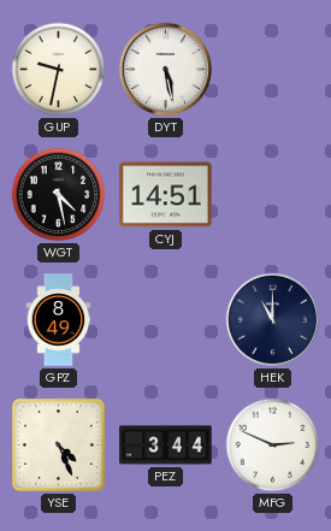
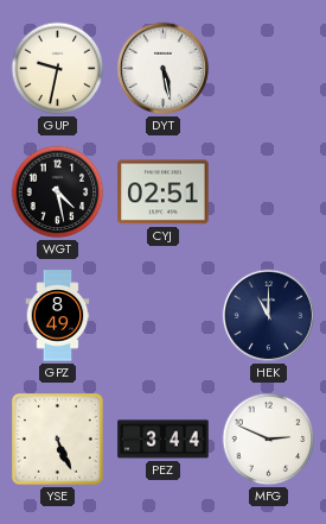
CYJ: 14:51 -> 02:51
YSE: 4:26 -> 5:26
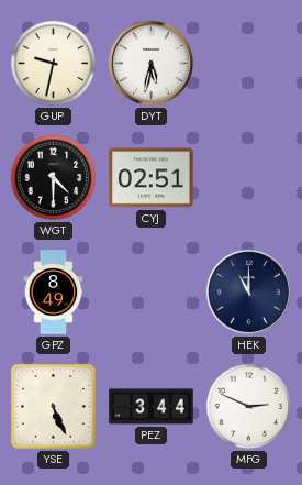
DYT: 5:28 -> 5:32
WGT: 4:28 -> 4:30
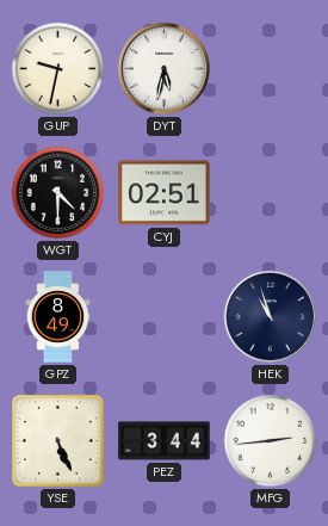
HEK: 11:00 -> 10:57
MFG: 2:49 -> 2:44
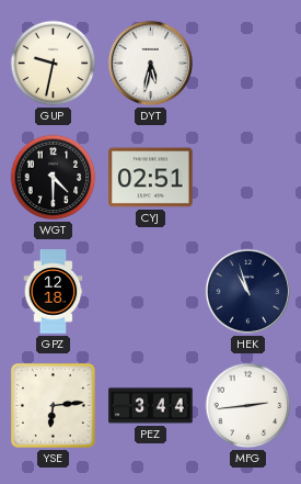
GPZ: 8:49 -> 12:18
YSE: 5:26 -> 6:14
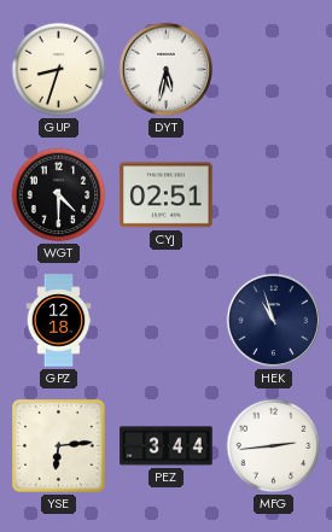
GUP: 9:32 -> 8:33
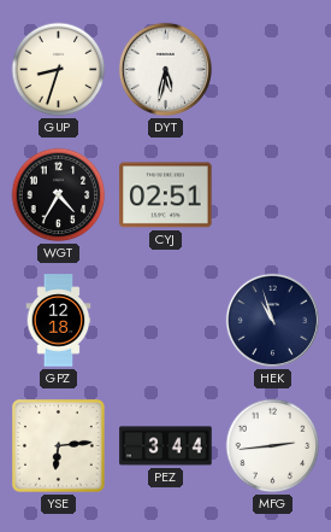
WGT: 4:30 -> 4:35
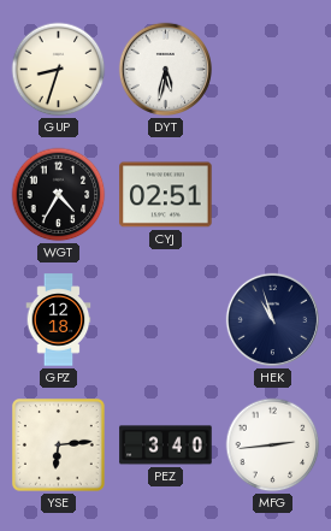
PEZ: 3:44 -> 3:40
